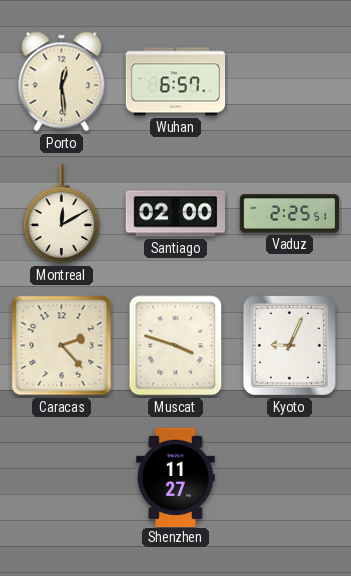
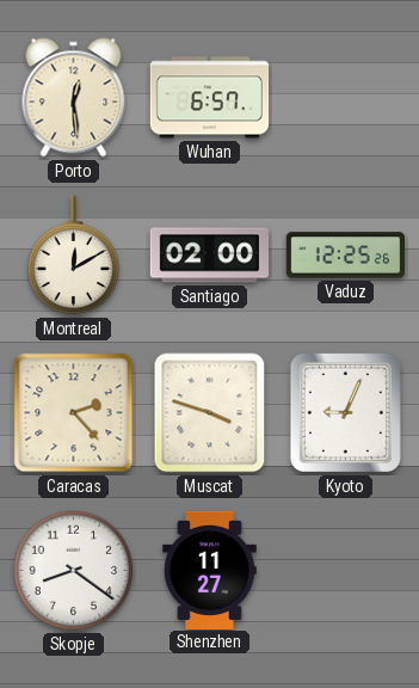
Vaduz: 2:25 -> 12:25
Skopje: none -> 8:21
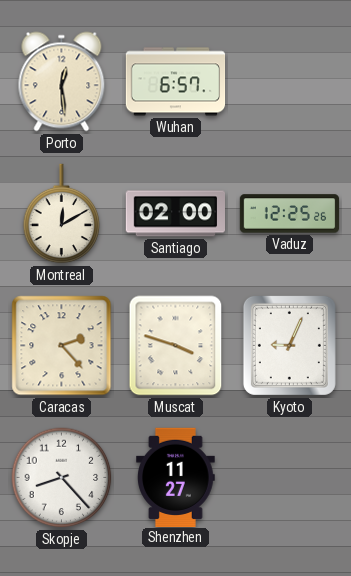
Skopje: 8:21 -> 8:23
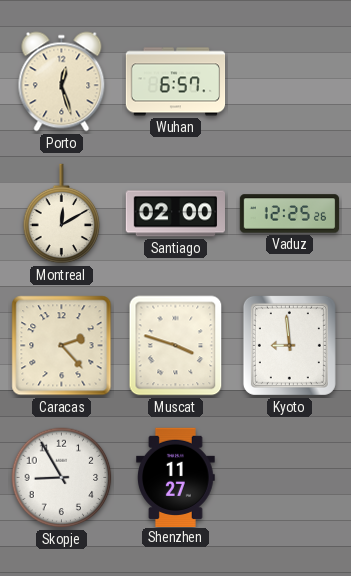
Porto: 12:29 -> 12:27
Kyoto: 9:04 -> 8:59
Skopje: 8:23 -> 8:55
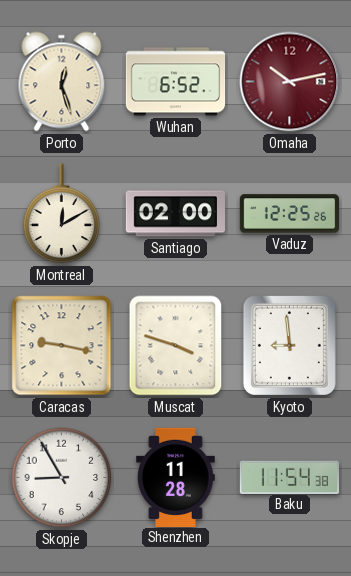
Wuhan: 6:57 -> 6:52
Omaha: none -> 10:13
Caracas: 2:23 -> 9:17
Shenzhen: 11:27 -> 11:28
Baku: none -> 11:54
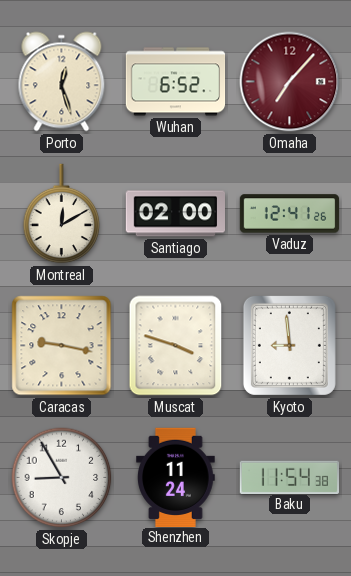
Omaha: 10:13 -> 7:07
Vaduz: 12:25 -> 12:41
Shenzhen: 11:28 -> 11:24
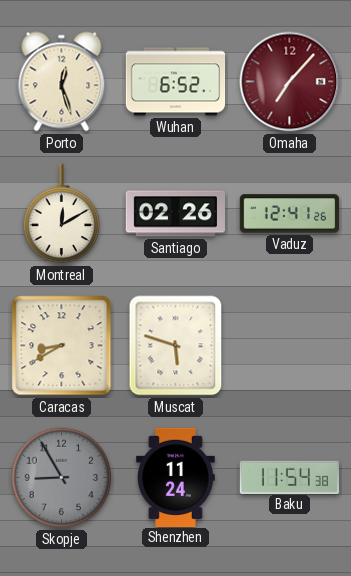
Santiago: 02:00 -> 02:26
Caracas: 9:17 -> 8:40
Muscat: 3:48 -> 5:48
Kyoto: 8:59 -> none
Skopje dial: white -> grey
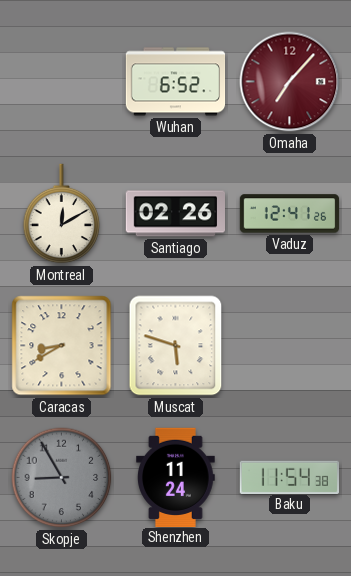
Porto: 12:27 -> none
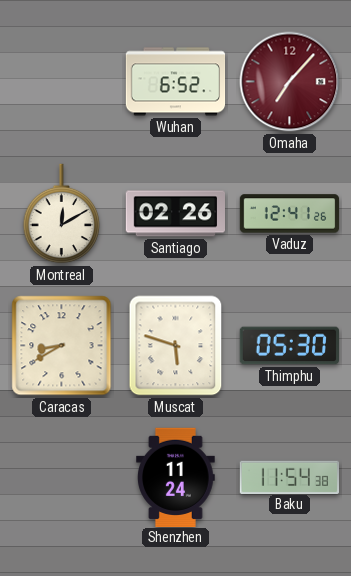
Thimphu: none -> 05:30
Skopje: 8:55 -> none
